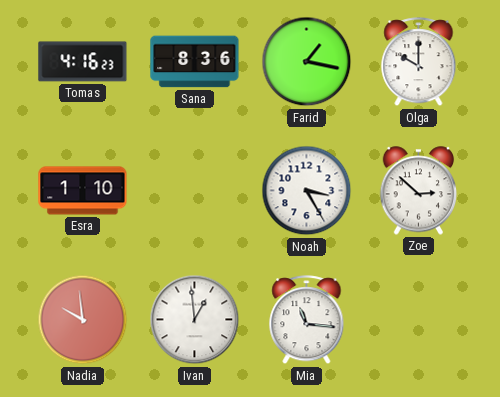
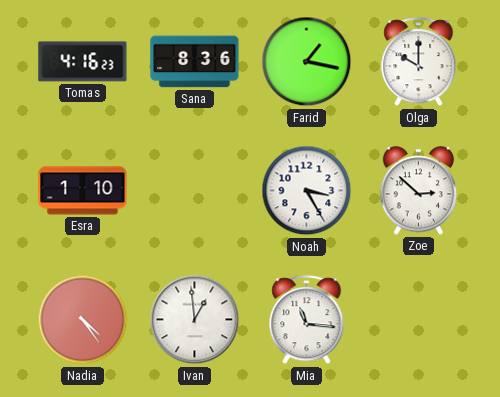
Nadia: 9:59 -> 4:24
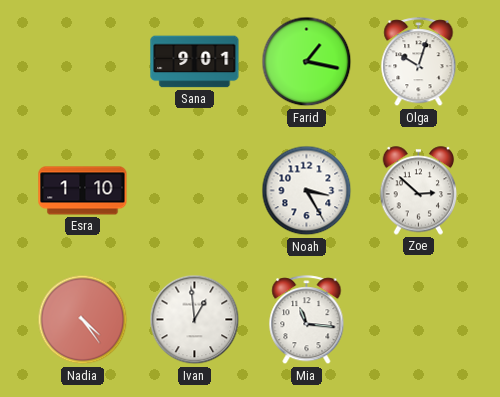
Tomas: 4:16 -> none
Sana: 8:36 -> 9:01
Olga: 10:00 -> 10:03
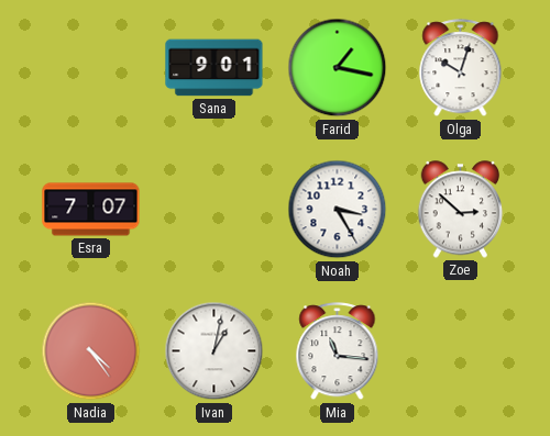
Esra: 1:10 -> 7:07
Ivan: 12:59 -> 1:02
